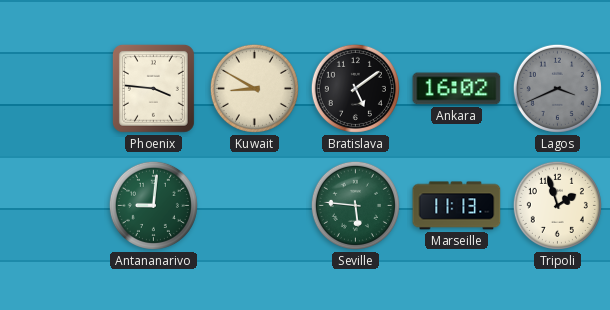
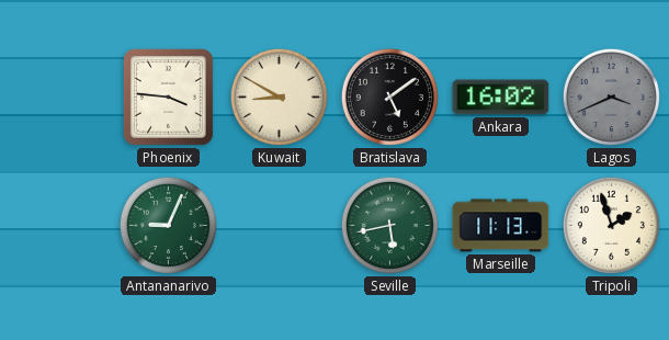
Antananarivo: 9:01 -> 9:04
Seville: 5:46 -> 5:43
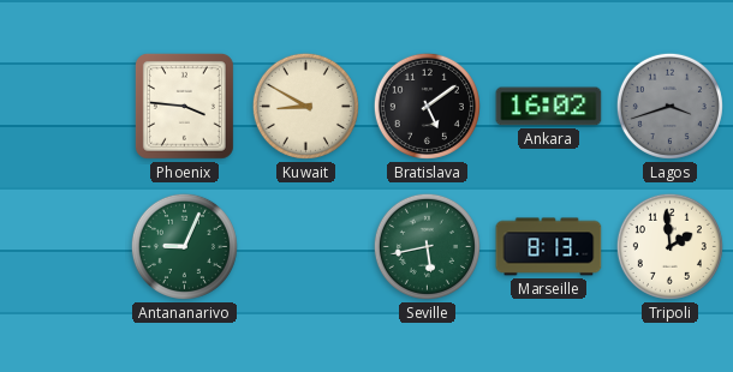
Lagos: 3:41 -> 3:42
Marseille: 11:13 -> 8:13
Tripoli: 1:57 -> 1:59
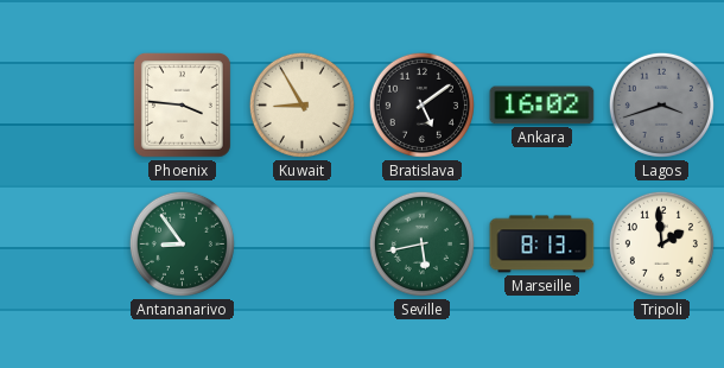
Kuwait: 8:50 -> 8:55
Antananarivo: 9:04 -> 8:54
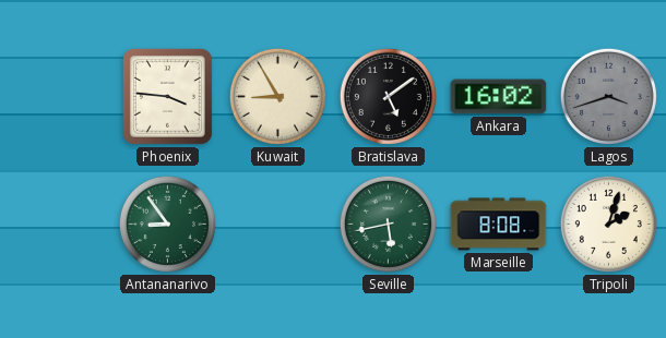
Marseille: 8:13 -> 8:08
Tripoli: 1:59 -> 2:03
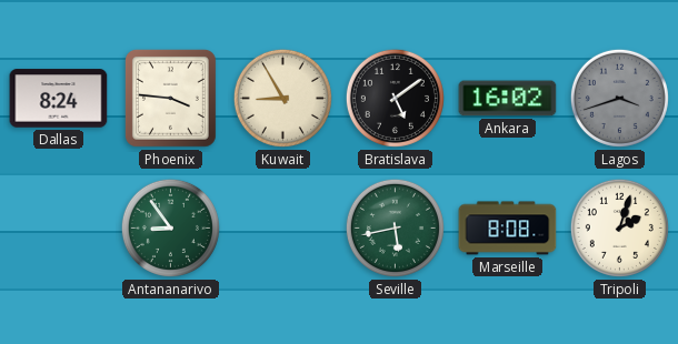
Dallas: none -> 8:24
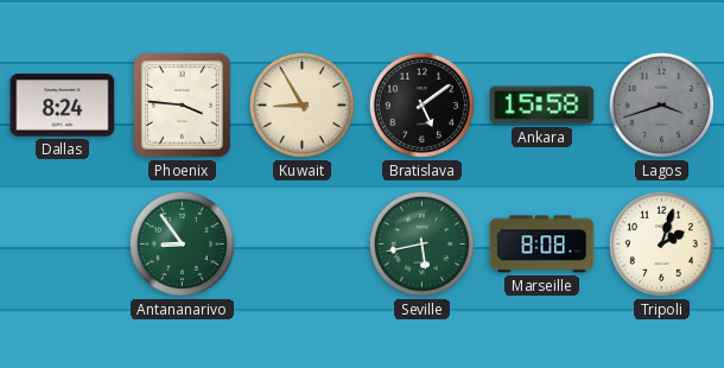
Ankara: 16:02 -> 15:58
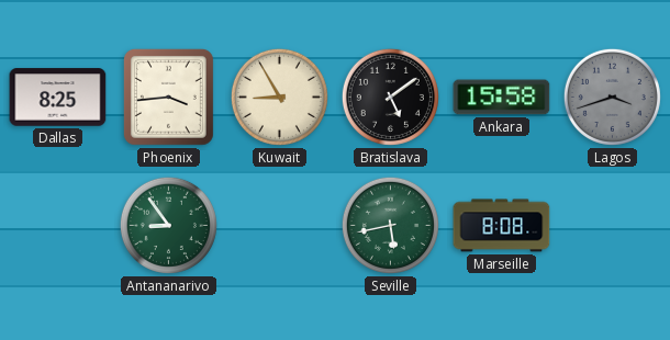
Dallas: 8:24 -> 8:25
Phoenix: 3:46 -> 3:44
Tripoli: 2:03 -> none
